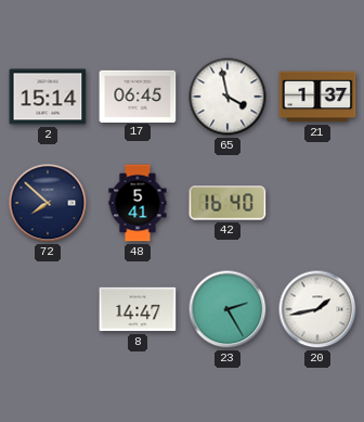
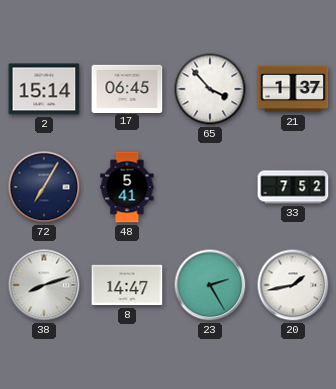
65: 3:58 -> 3:53
72: 7:52 -> 7:05
42: 16:40 -> none
33: none -> 7:52
38: none -> 8:12
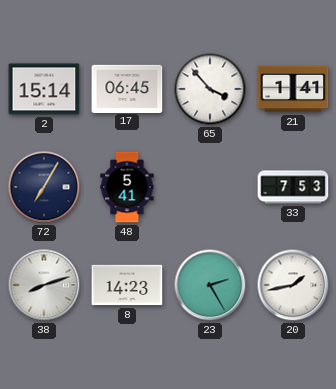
21: 1:37 -> 1:41
33: 7:52 -> 7:53
8: 14:47 -> 14:23
